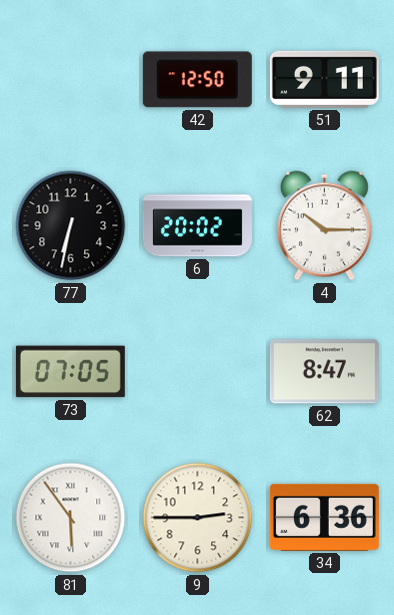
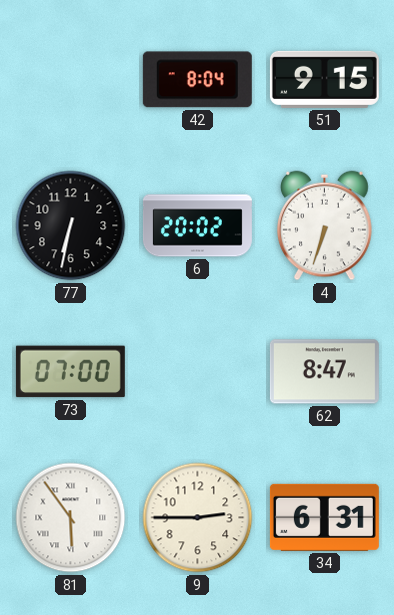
42: 12:50 -> 8:04
51: 9:11 -> 9:15
4: 10:15 -> 6:33
73: 07:05 -> 07:00
34: 6:36 -> 6:31
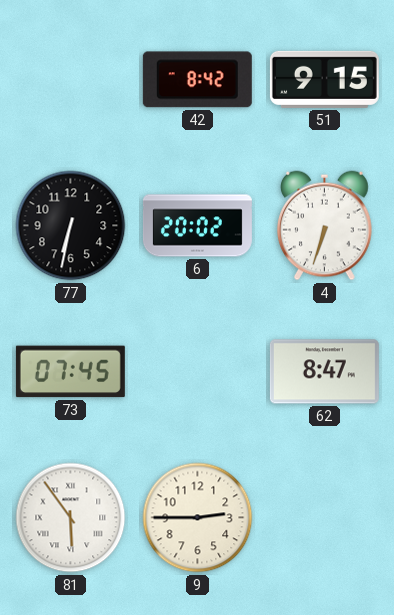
42: 8:04 -> 8:42
73: 07:00 -> 07:45
34: 6:31 -> none
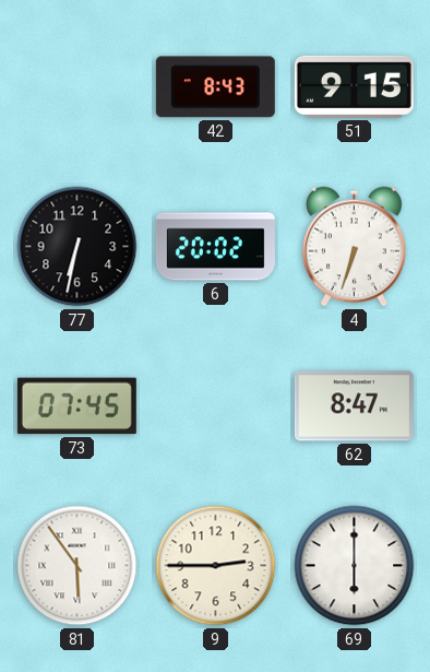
42: 8:42 -> 8:43
69: none -> 6:00
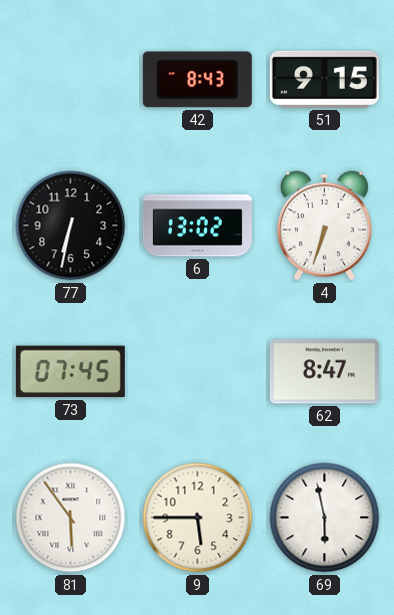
6: 20:02 -> 13:02
9: 2:45 -> 5:45
69: 6:00 -> 5:58
